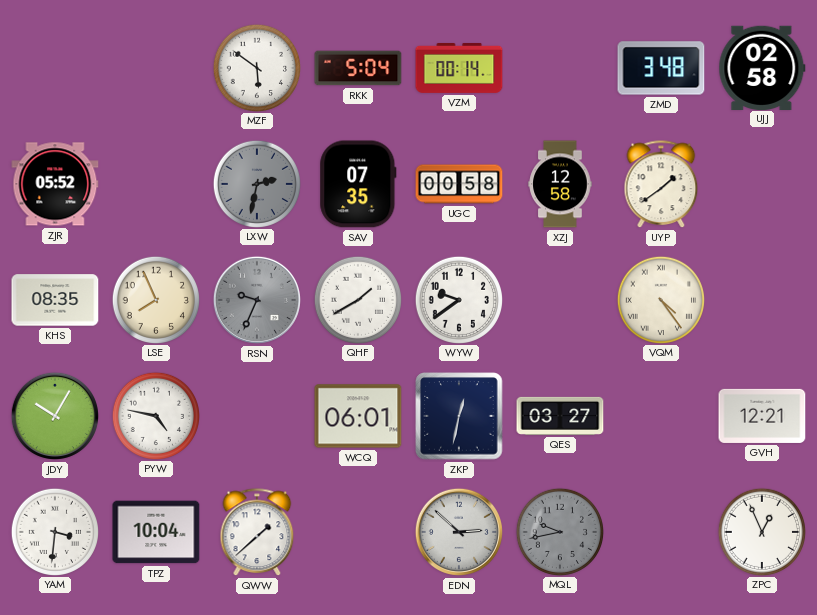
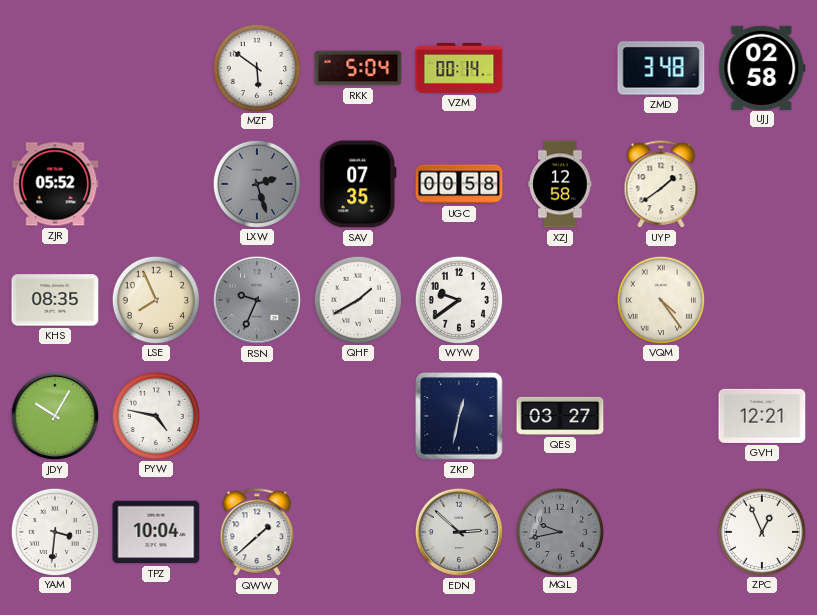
LXW: 2:32 -> 2:27
WCQ: 06:01 -> none
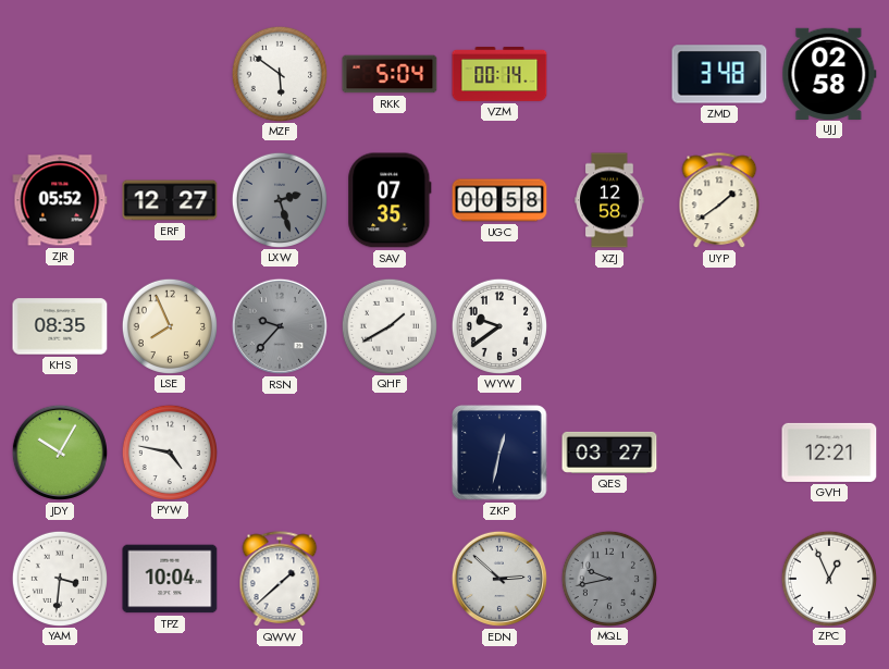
ERF: none -> 12:27
RSN: 9:34 -> 9:37
VQM: 4:24 -> none
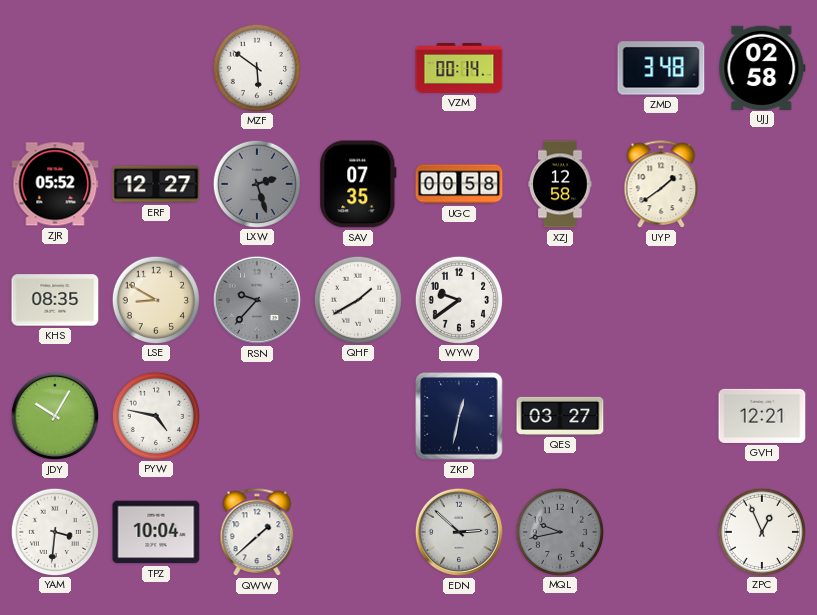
RKK: 5:04 -> none
LSE: 7:56 -> 8:50
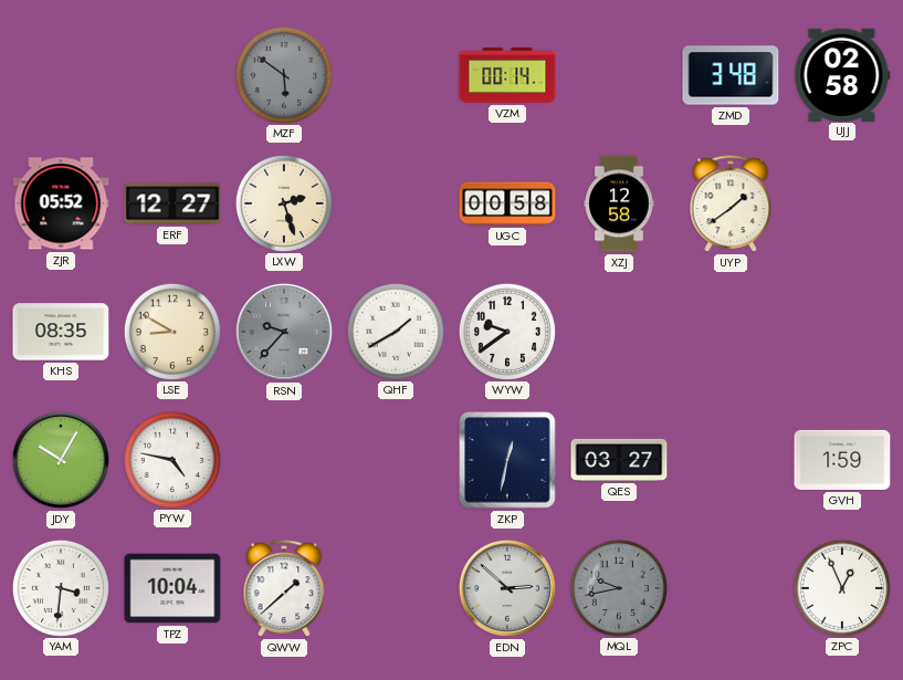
MZF dial: white -> grey
LXW dial: grey -> cream
SAV: 07:35 -> none
GVH: 12:21 -> 1:59
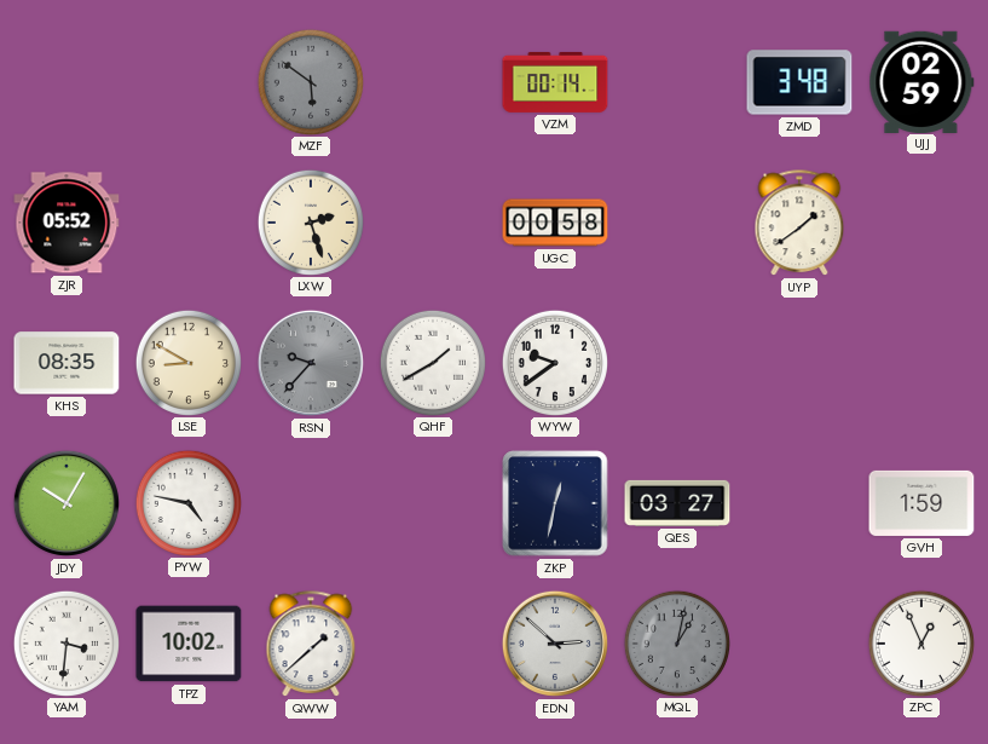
UJJ: 02:58 -> 02:59
ERF: 12:27 -> none
XZJ: 12:58 -> none
TPZ: 10:04 -> 10:02
MQL: 9:43 -> 1:02
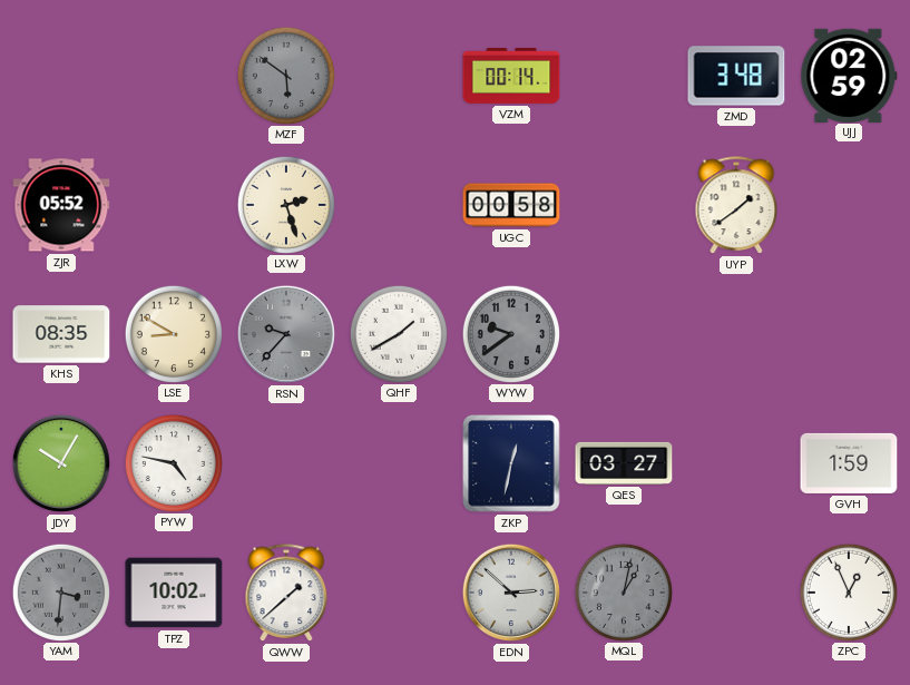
WYW dial: white -> grey
YAM dial: white -> grey
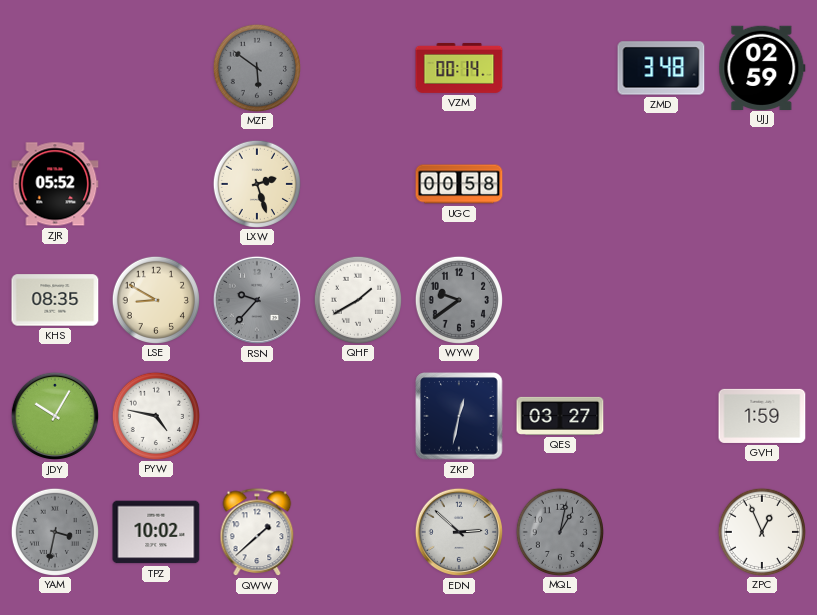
UYP: 1:39 -> none
YAM: 3:31 -> 3:32
